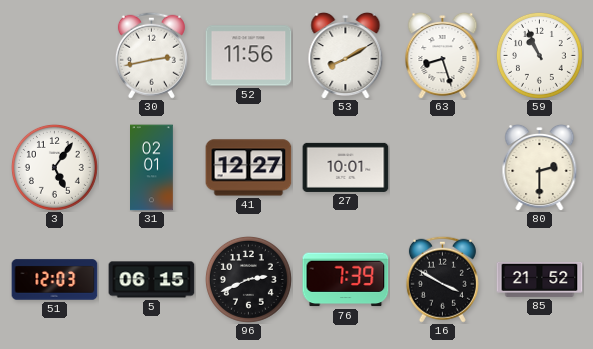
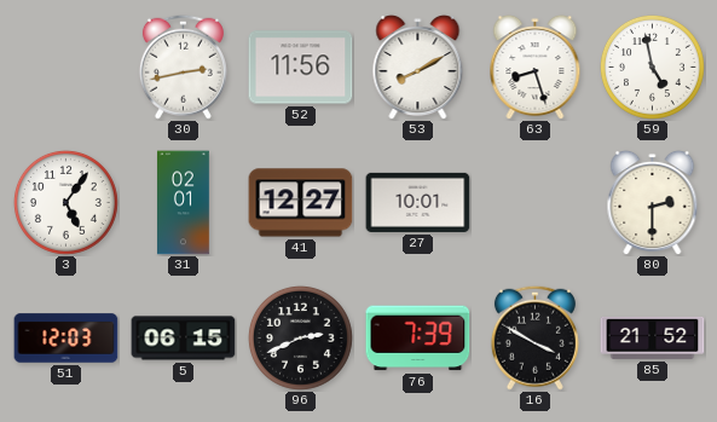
59: 10:56 -> 4:58
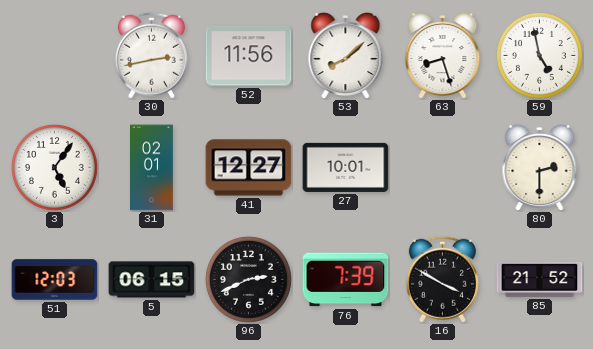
53: 8:10 -> 8:08
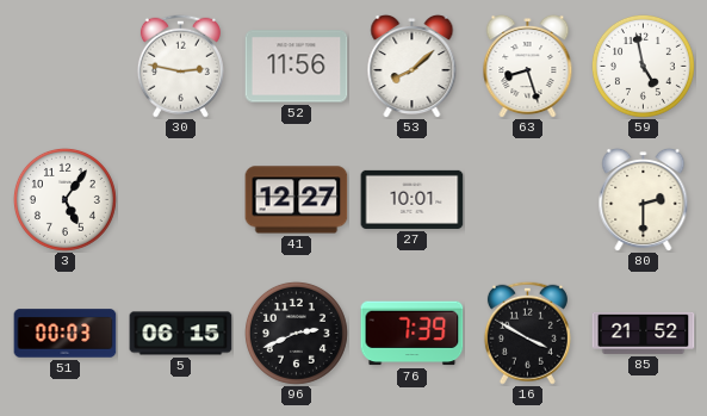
30: 2:43 -> 2:47
31: 02:01 -> none
51: 12:03 -> 00:03
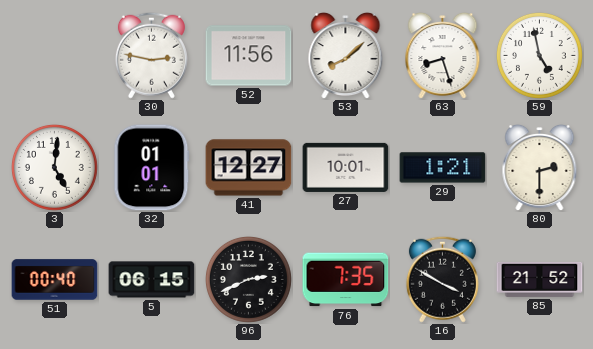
3: 5:06 -> 5:01
32: none -> 01:01
29: none -> 1:21
51: 00:03 -> 00:40
76: 7:39 -> 7:35
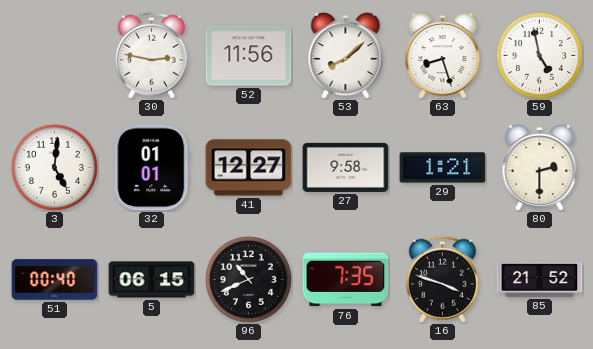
27: 10:01 -> 9:58
96: 2:41 -> 10:41
16: 3:50 -> 3:48
